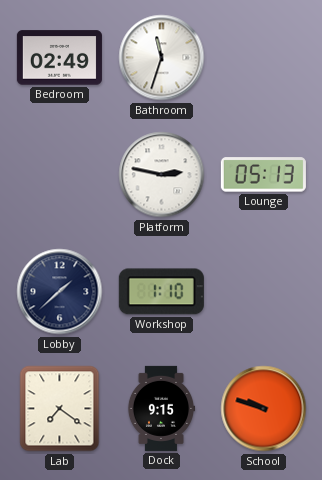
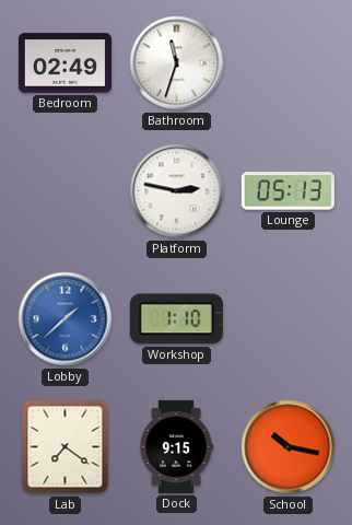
Lobby dial: navy -> blue
School: 9:48 -> 10:17
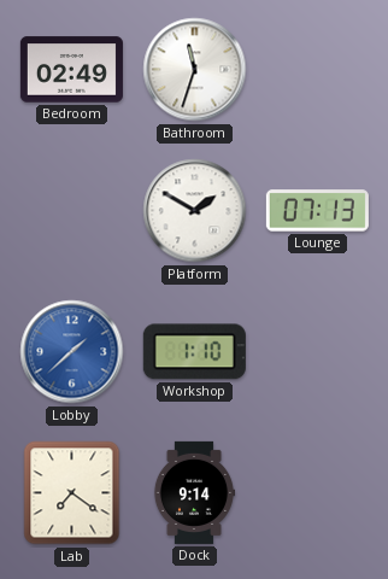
Platform: 2:47 -> 1:50
Lounge: 05:13 -> 07:13
Dock: 9:15 -> 9:14
School: 10:17 -> none
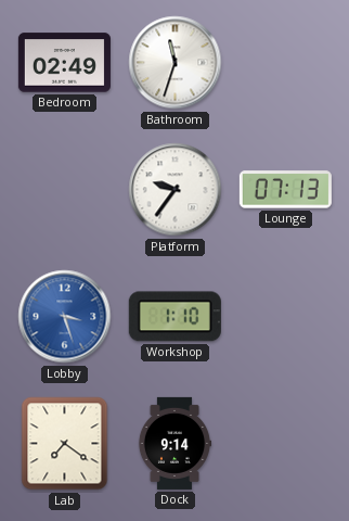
Platform: 1:50 -> 9:36
Lobby: 1:38 -> 3:27
